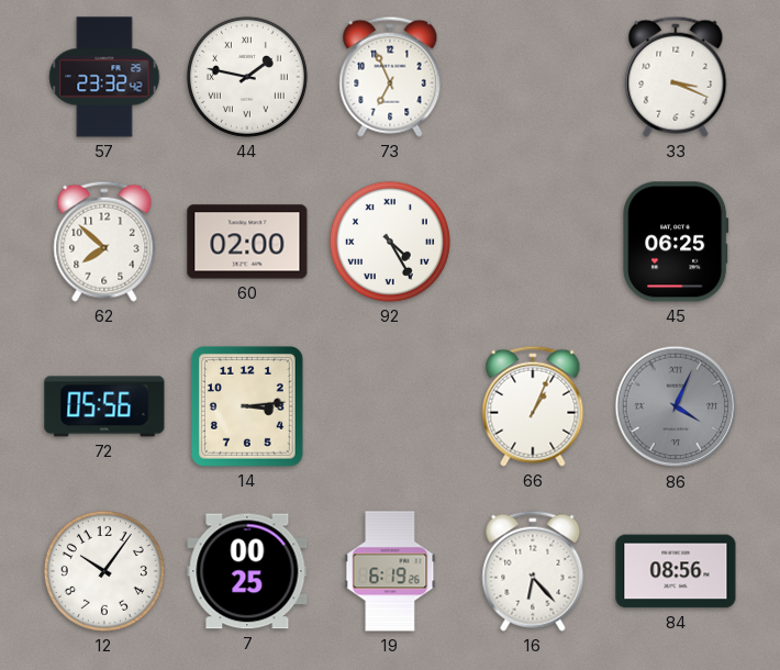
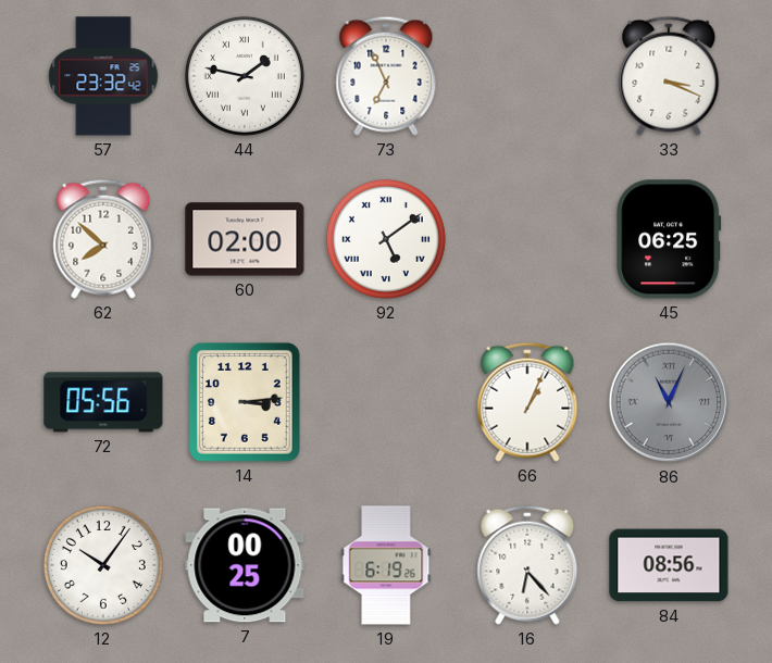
92: 4:25 -> 5:09
86: 4:04 -> 11:04
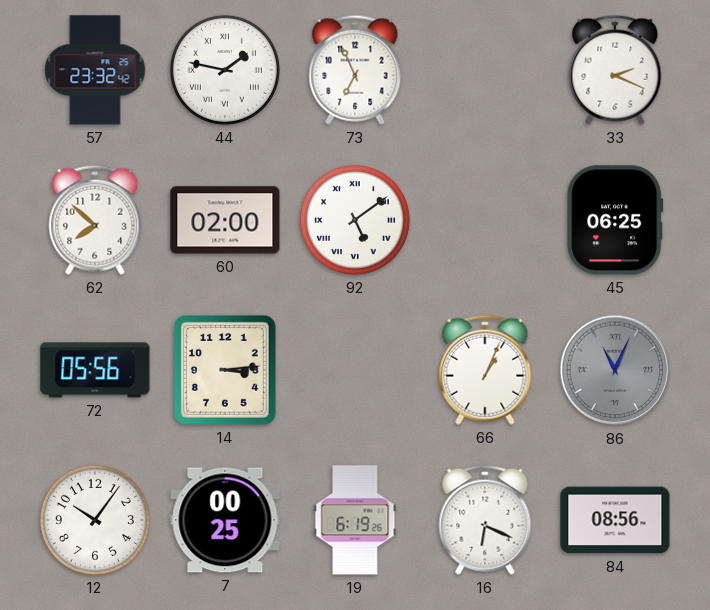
33: 3:19 -> 2:19
16: 6:23 -> 6:19
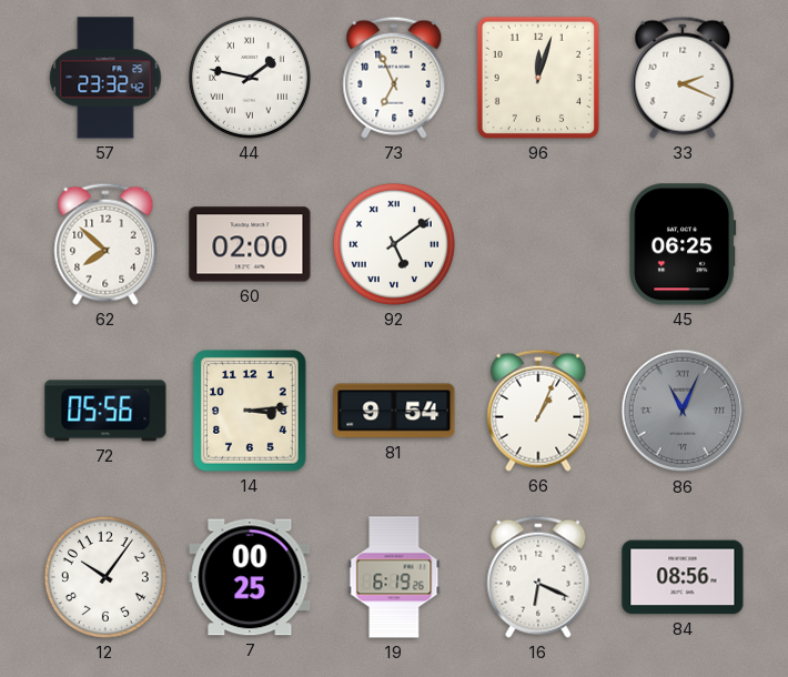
96: none -> 12:03
81: none -> 9:54
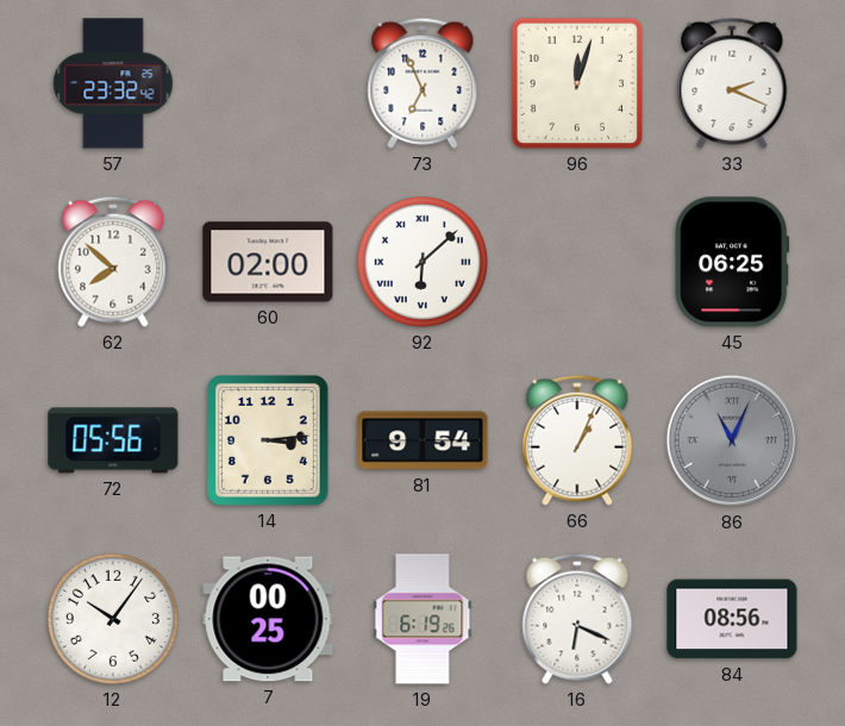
44: 1:47 -> none
92: 5:09 -> 6:08
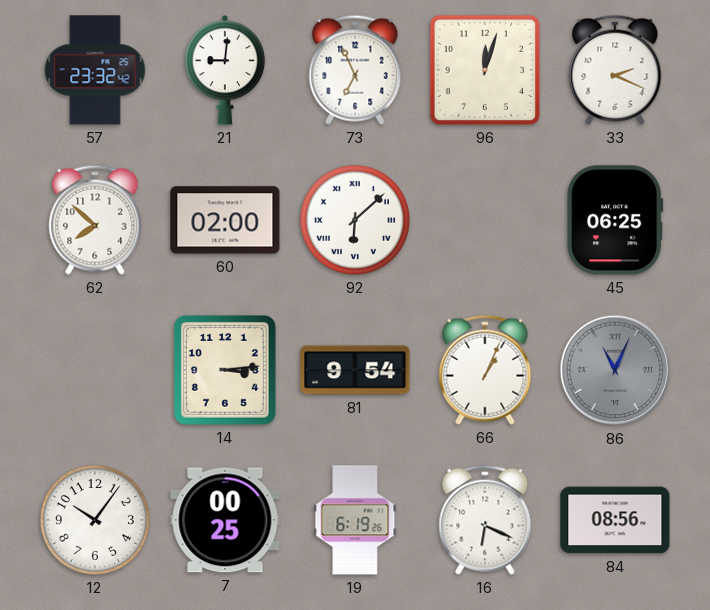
21: none -> 9:01
72: 05:56 -> none
